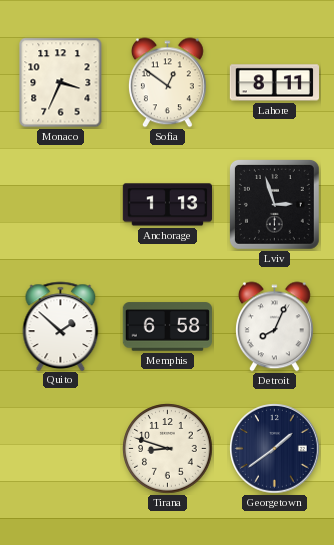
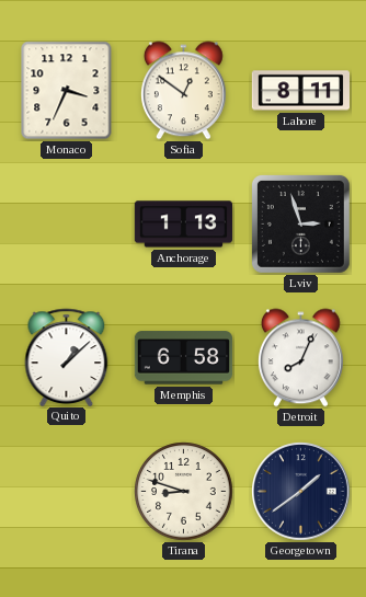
Quito: 1:52 -> 1:08
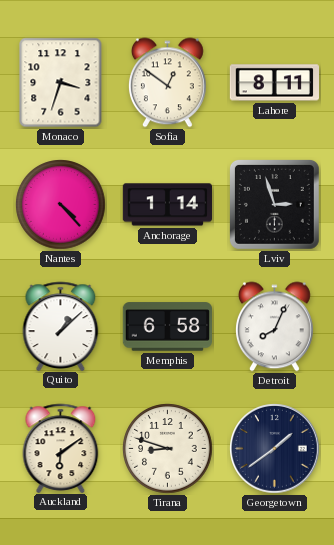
Monaco: 3:34 -> 3:33
Nantes: none -> 4:23
Anchorage: 1:13 -> 1:14
Auckland: none -> 6:09
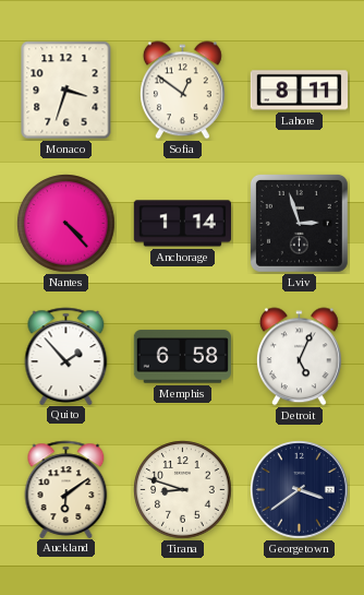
Quito: 1:08 -> 1:53
Detroit: 8:04 -> 5:04
Georgetown: 1:39 -> 3:39
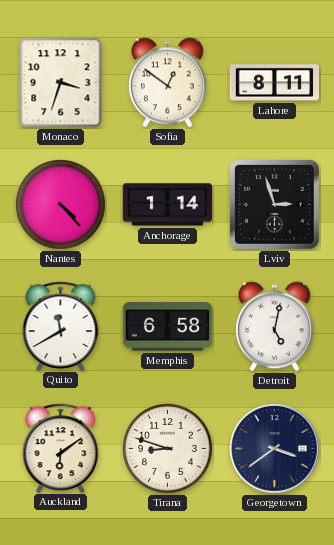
Quito: 1:53 -> 11:40
Detroit: 5:04 -> 5:02
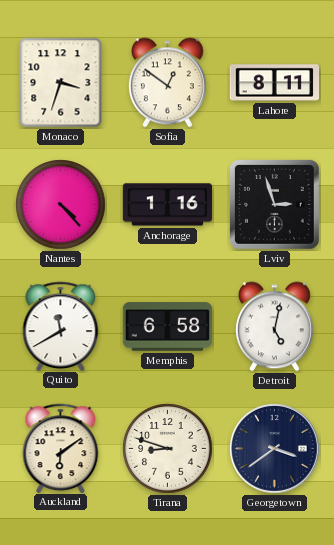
Anchorage: 1:14 -> 1:16
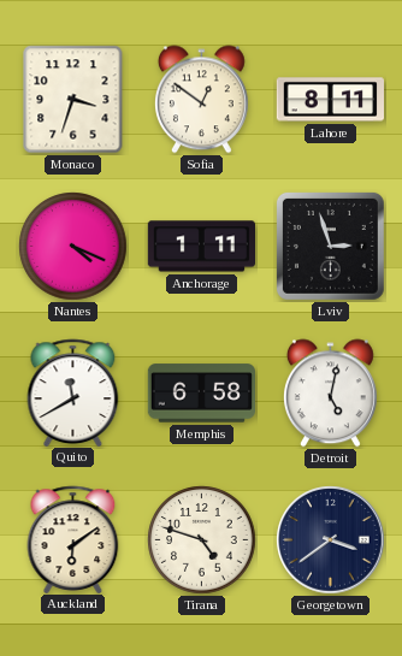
Nantes: 4:23 -> 4:19
Anchorage: 1:16 -> 1:11
Tirana: 8:48 -> 4:48
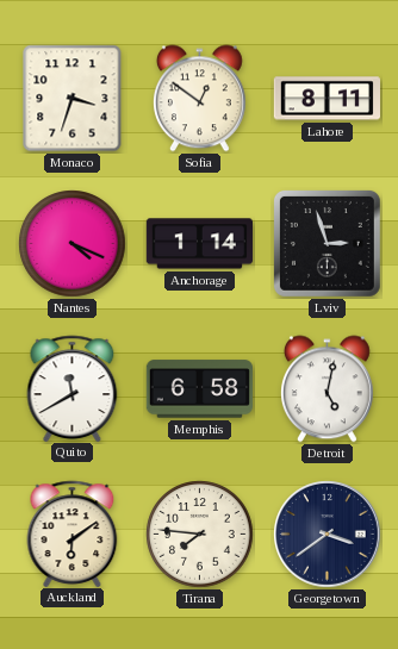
Anchorage: 1:11 -> 1:14
Tirana: 4:48 -> 7:46
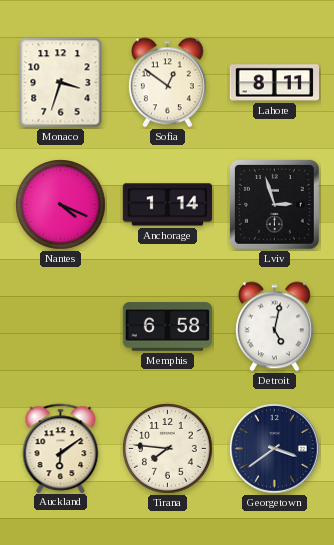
Quito: 11:40 -> none
